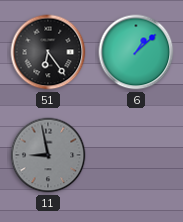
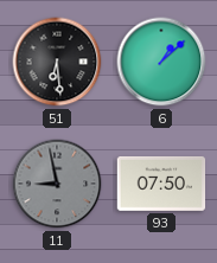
51: 6:24 -> 6:29
93: none -> 07:50
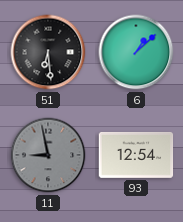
93: 07:50 -> 12:54
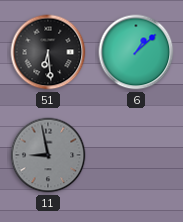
93: 12:54 -> none
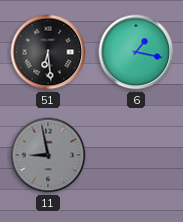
6: 1:08 -> 1:17
